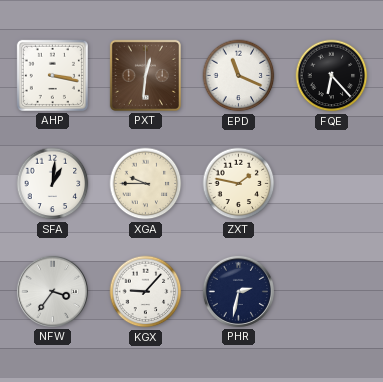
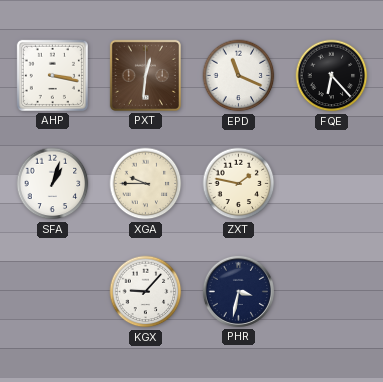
SFA: 1:01 -> 1:03
NFW: 3:36 -> none
PHR: 2:32 -> 3:32
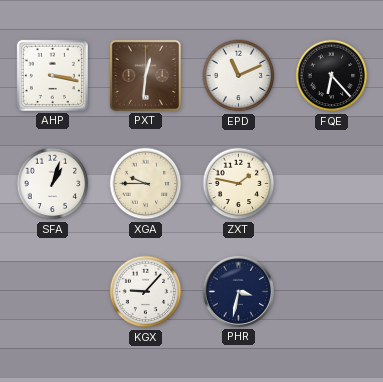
EPD: 11:19 -> 11:11
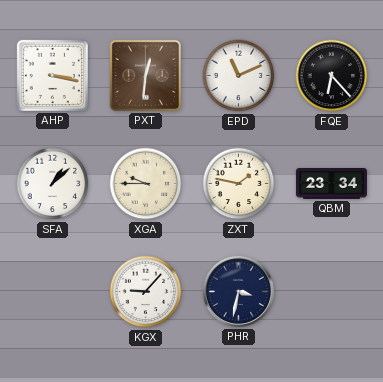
SFA: 1:03 -> 1:08
QBM: none -> 23:34
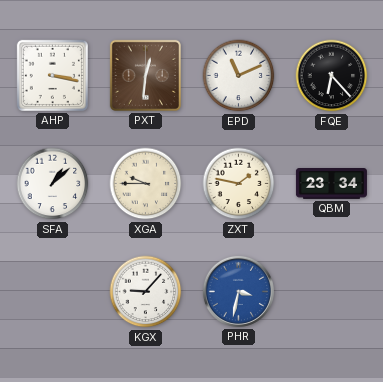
PHR dial: navy -> blue
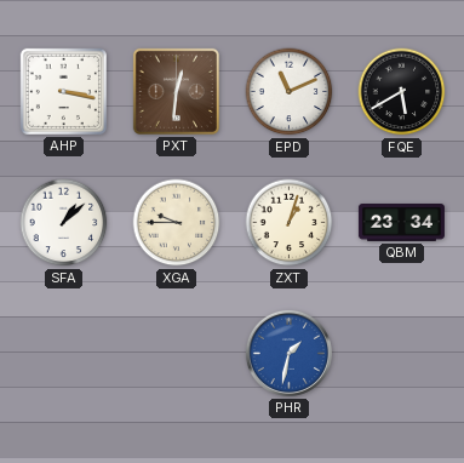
FQE: 6:23 -> 5:40
ZXT: 1:47 -> 1:03
KGX: 9:07 -> none
PHR: 3:32 -> 1:32
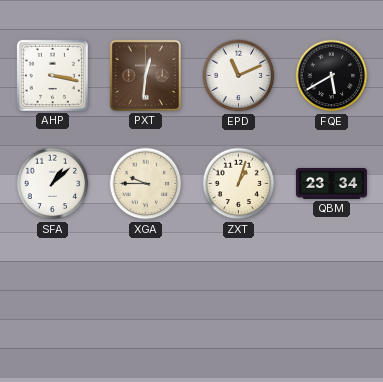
PHR: 1:32 -> none
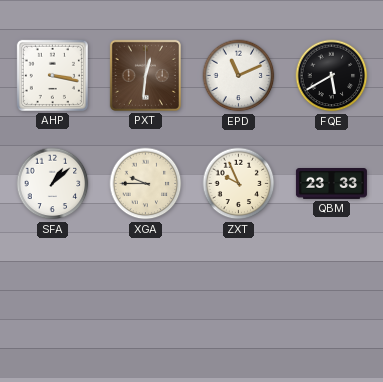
ZXT: 1:03 -> 9:56
QBM: 23:34 -> 23:33
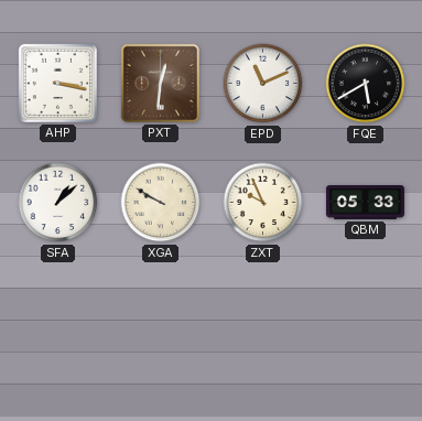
XGA: 9:45 -> 9:50
QBM: 23:33 -> 05:33
